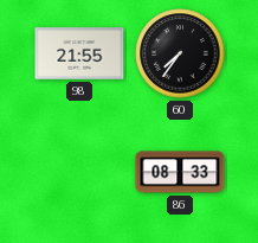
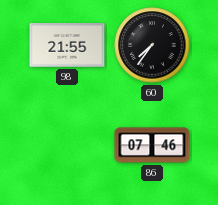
86: 08:33 -> 07:46
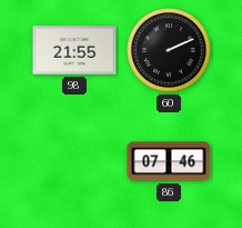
60: 7:36 -> 2:11
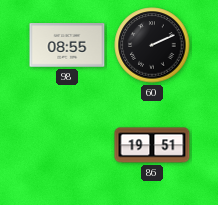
98: 21:55 -> 08:55
86: 07:46 -> 19:51
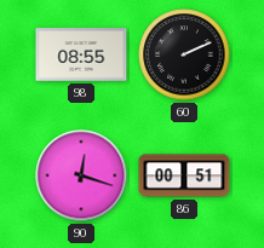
90: none -> 12:18
86: 19:51 -> 00:51
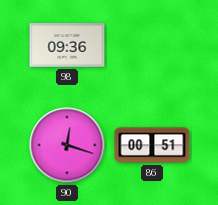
98: 08:55 -> 09:36
60: 2:11 -> none
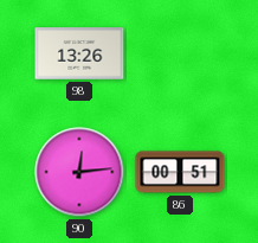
98: 09:36 -> 13:26
90: 12:18 -> 12:14
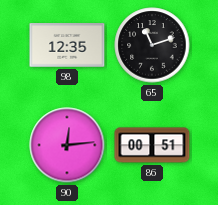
98: 13:26 -> 12:35
65: none -> 11:12
